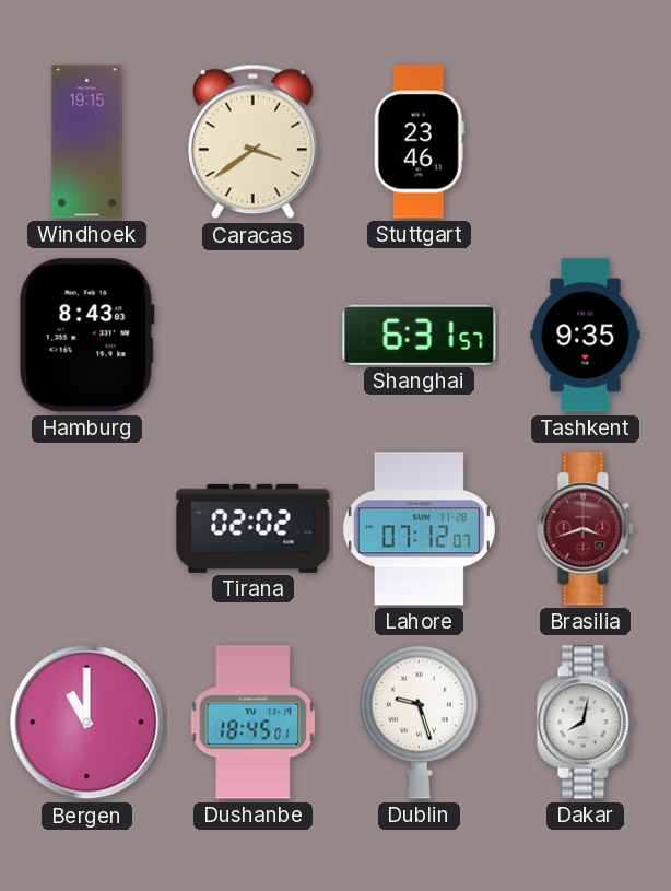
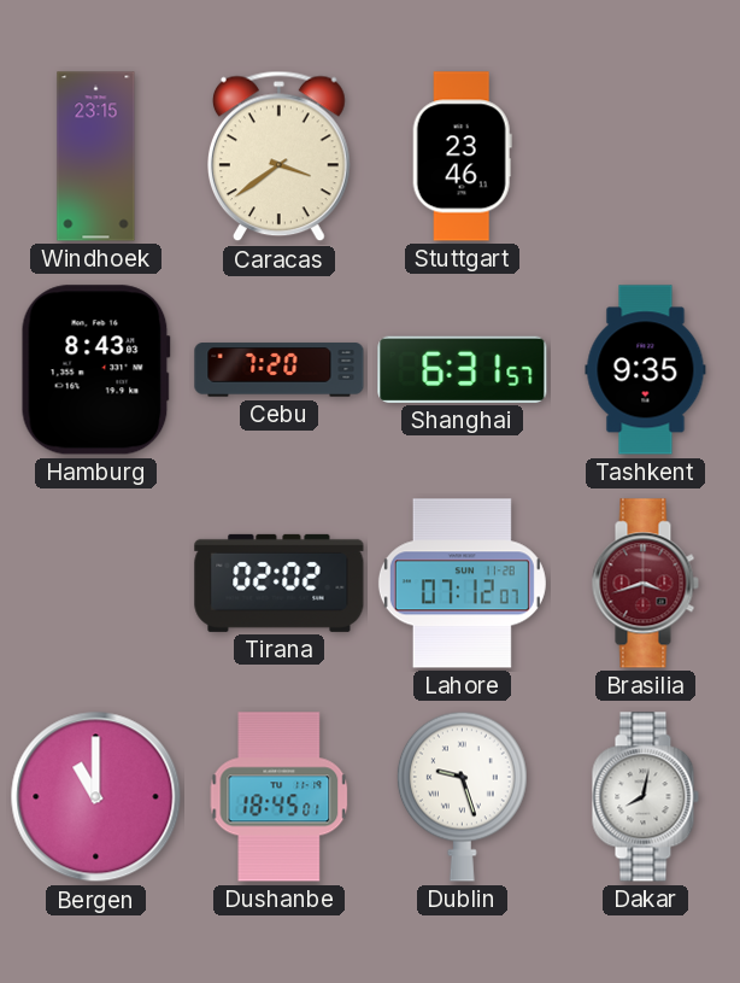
Windhoek: 19:15 -> 23:15
Cebu: none -> 7:20
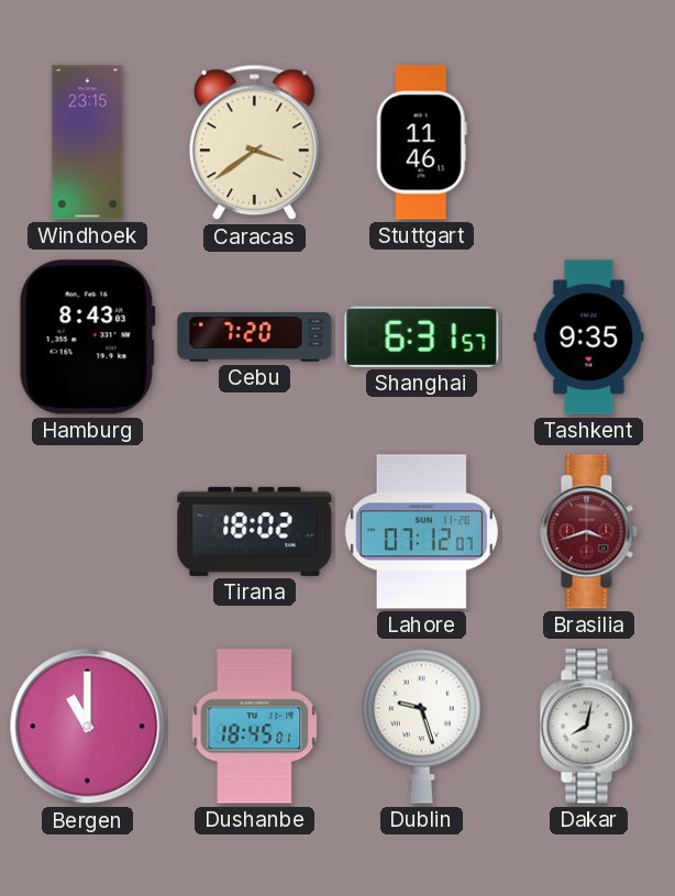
Stuttgart: 23:46 -> 11:46
Tirana: 02:02 -> 18:02
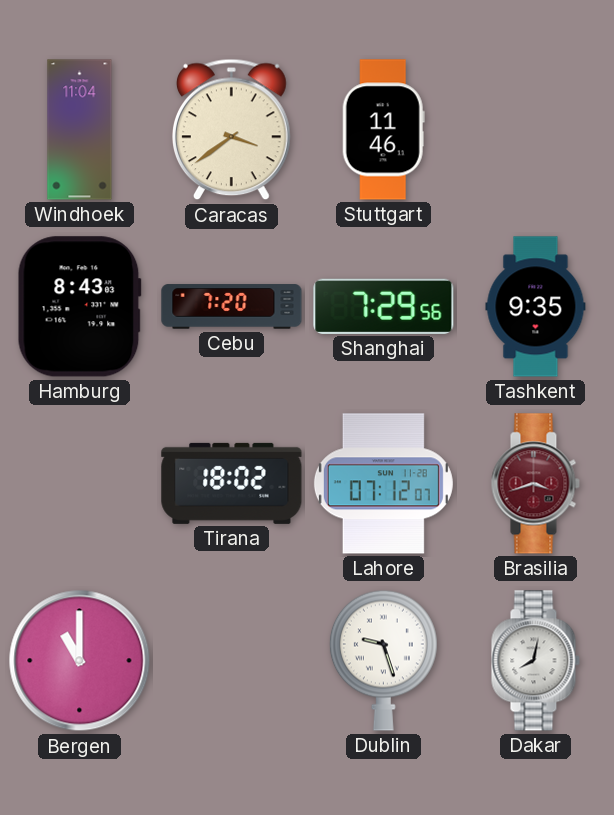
Windhoek: 23:15 -> 11:04
Shanghai: 6:31 -> 7:29
Dushanbe: 18:45 -> none
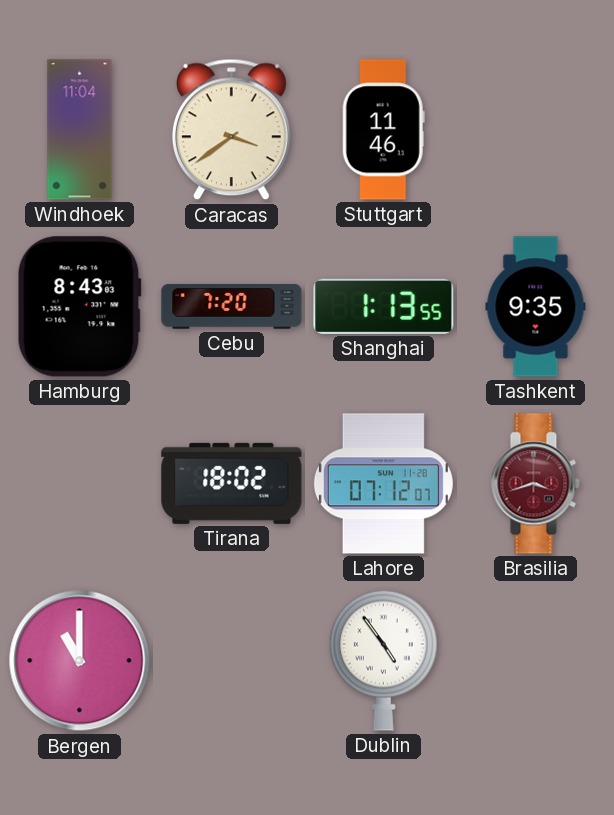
Shanghai: 7:29 -> 1:13
Dublin: 9:27 -> 4:54
Dakar: 8:02 -> none
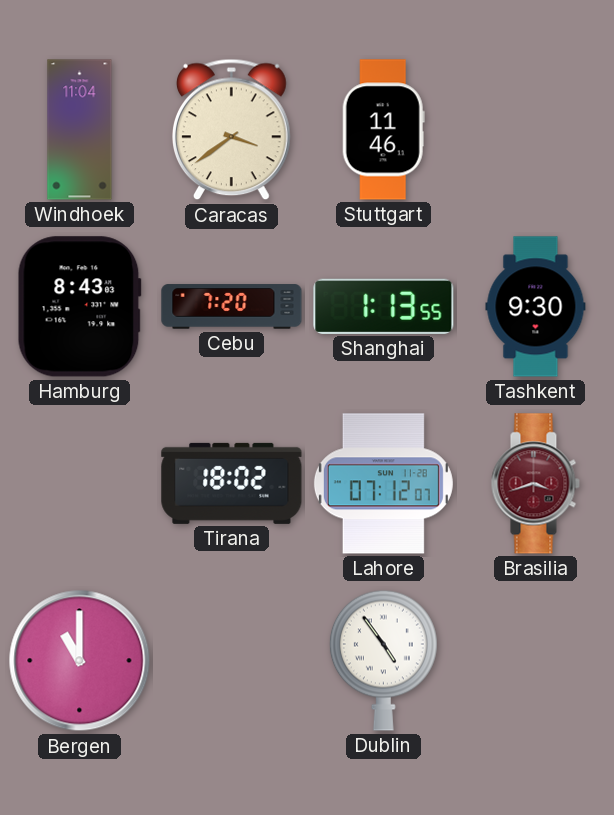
Tashkent: 9:35 -> 9:30
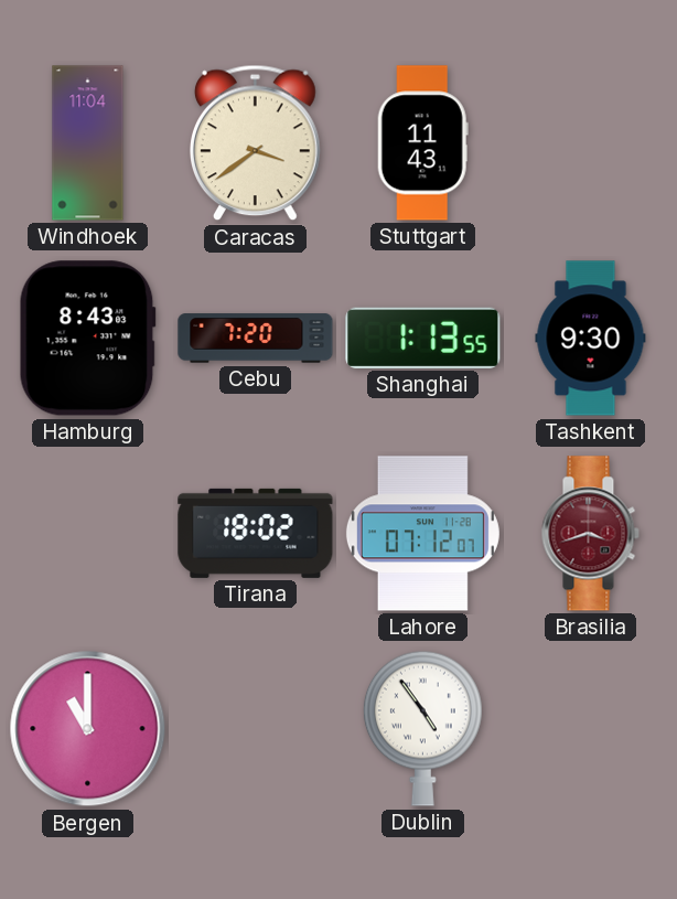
Stuttgart: 11:46 -> 11:43
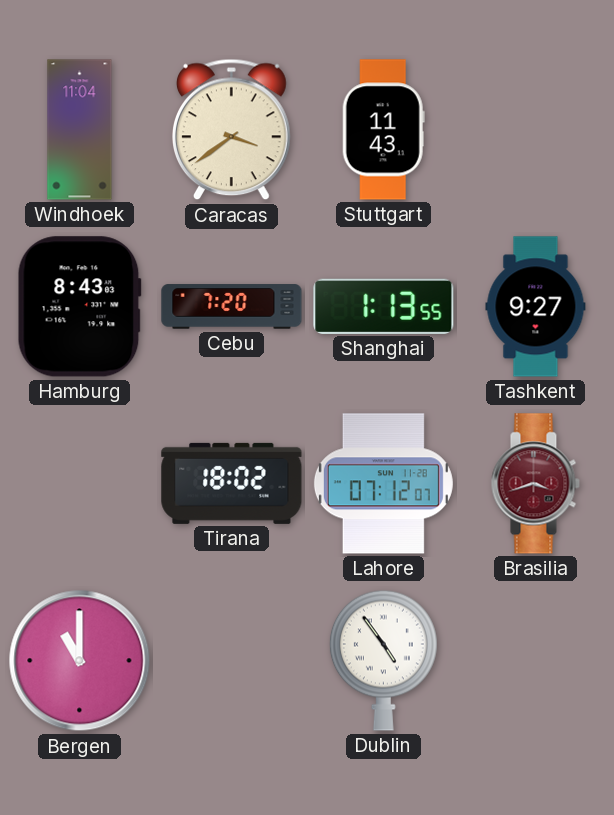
Tashkent: 9:30 -> 9:27
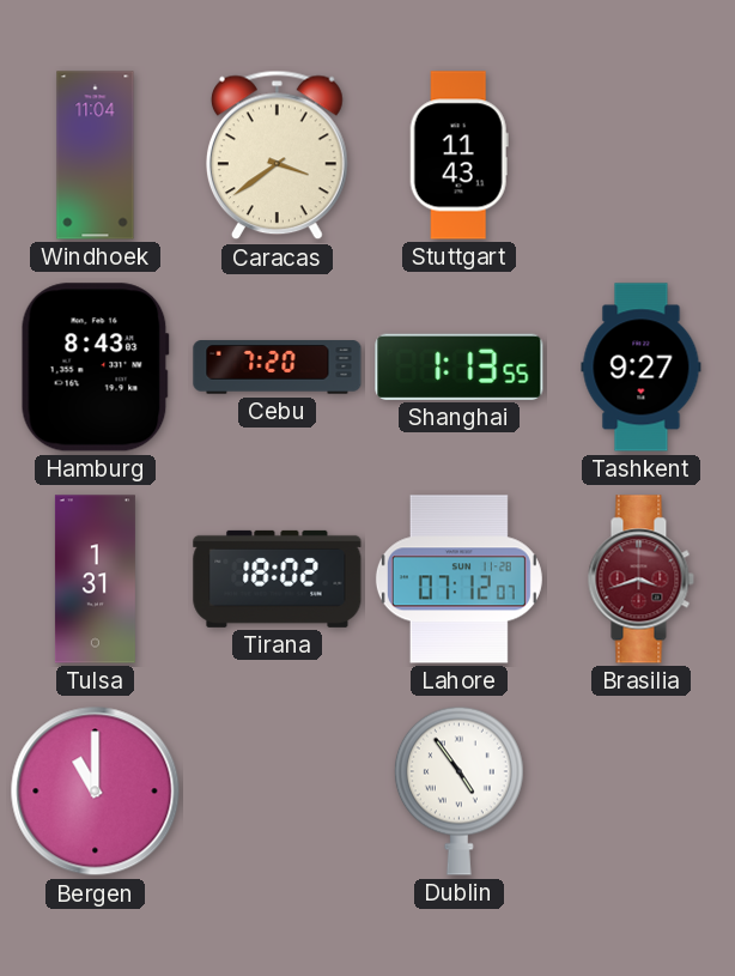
Tulsa: none -> 1:31
